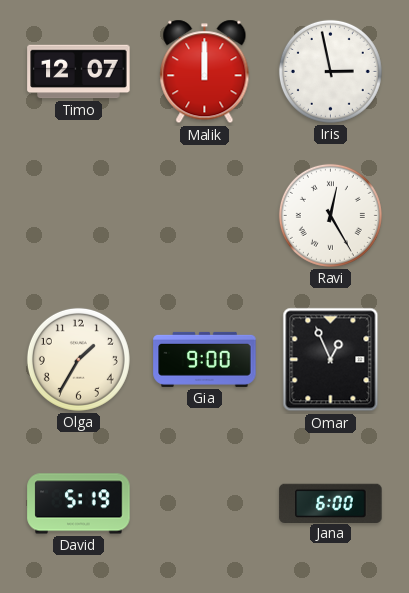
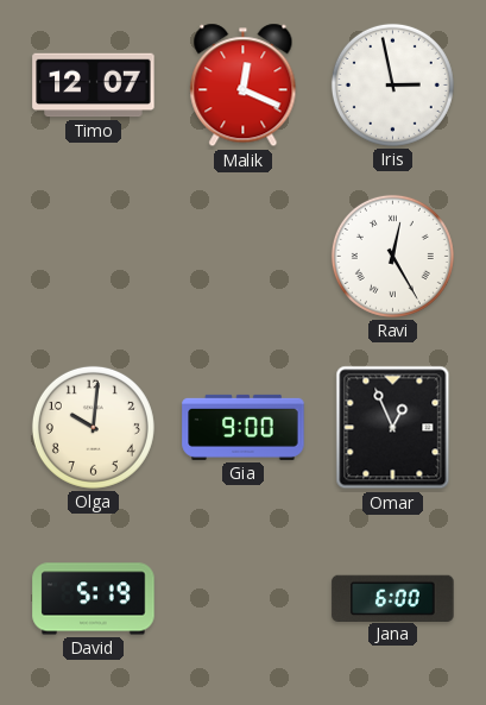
Malik: 12:00 -> 12:19
Olga: 1:35 -> 10:01
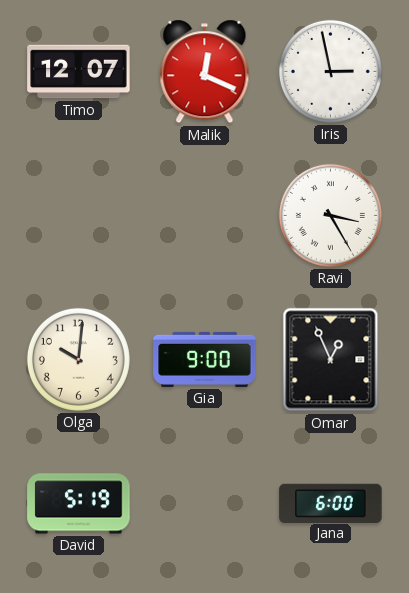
Ravi: 12:25 -> 3:25
